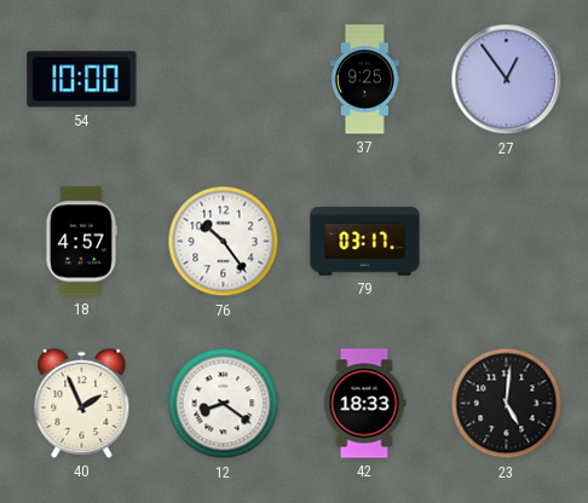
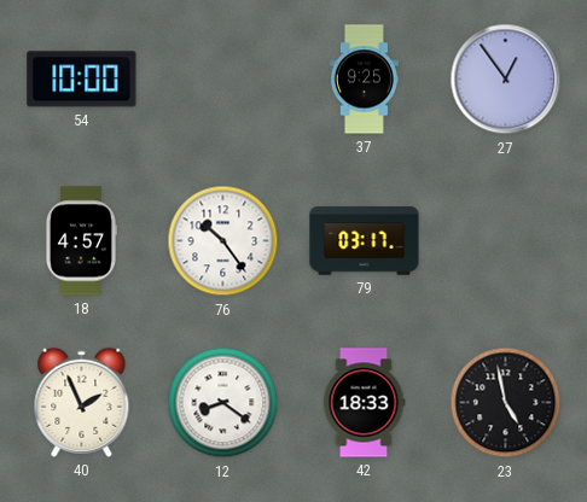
23: 5:01 -> 4:58
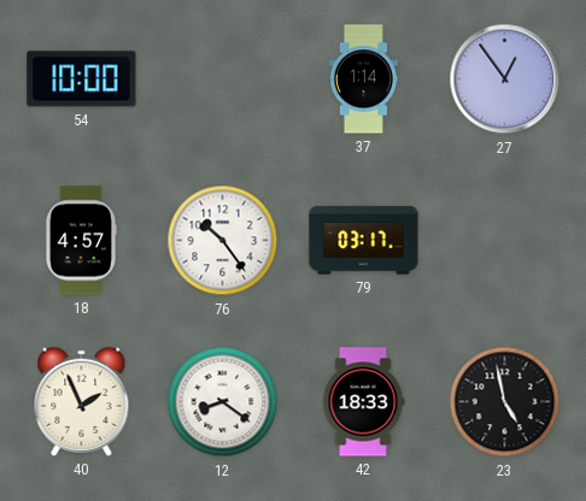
37: 9:25 -> 1:14
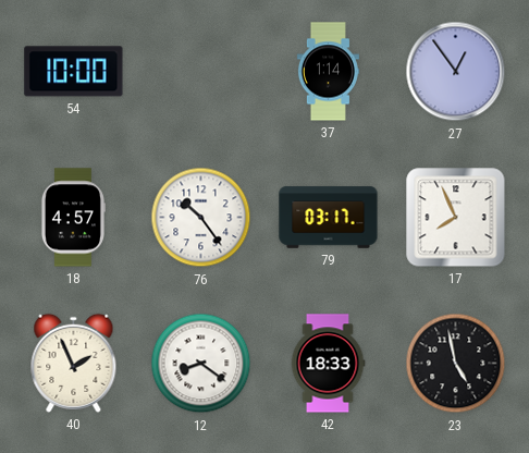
17: none -> 7:56
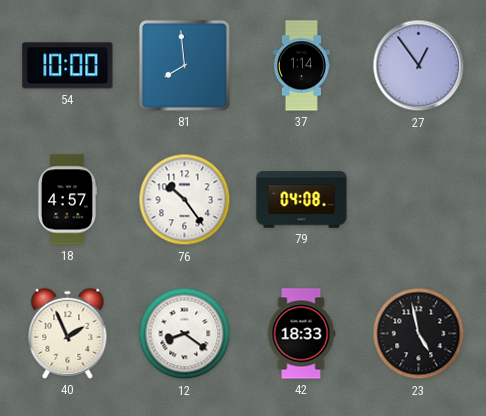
81: none -> 7:59
79: 03:17 -> 04:08
17: 7:56 -> none
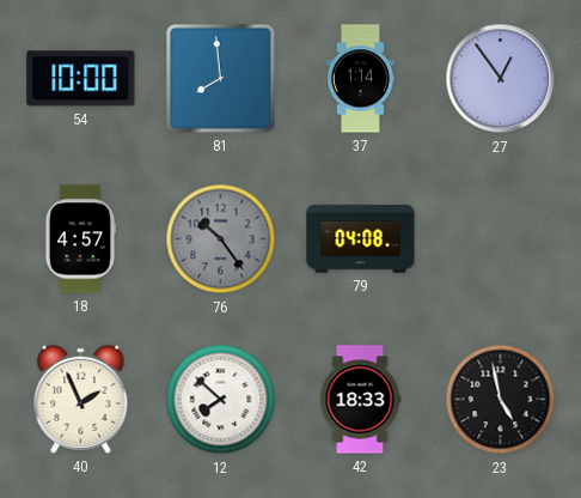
76 dial: white -> grey
12: 8:21 -> 7:52
